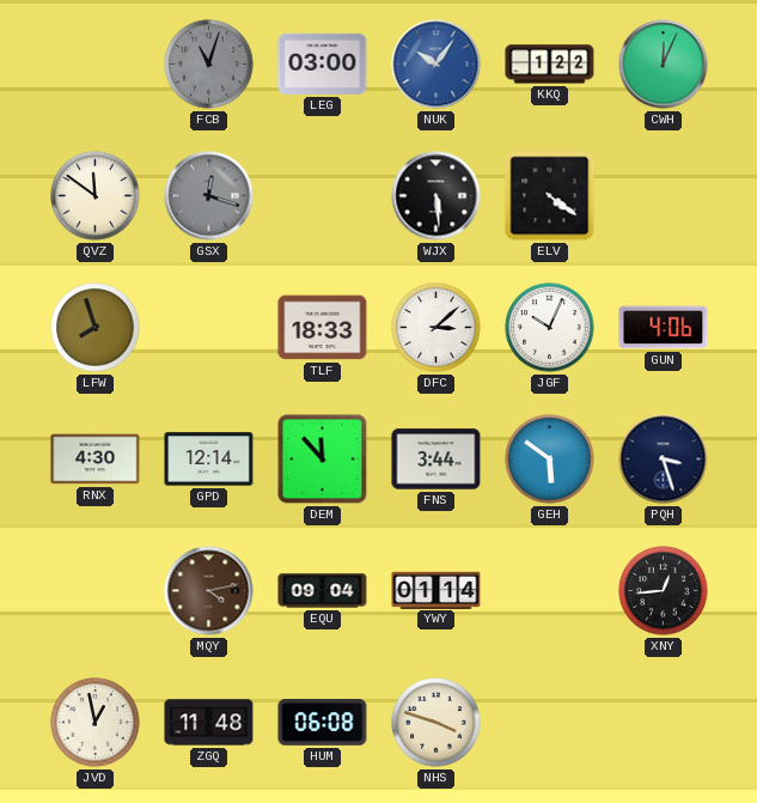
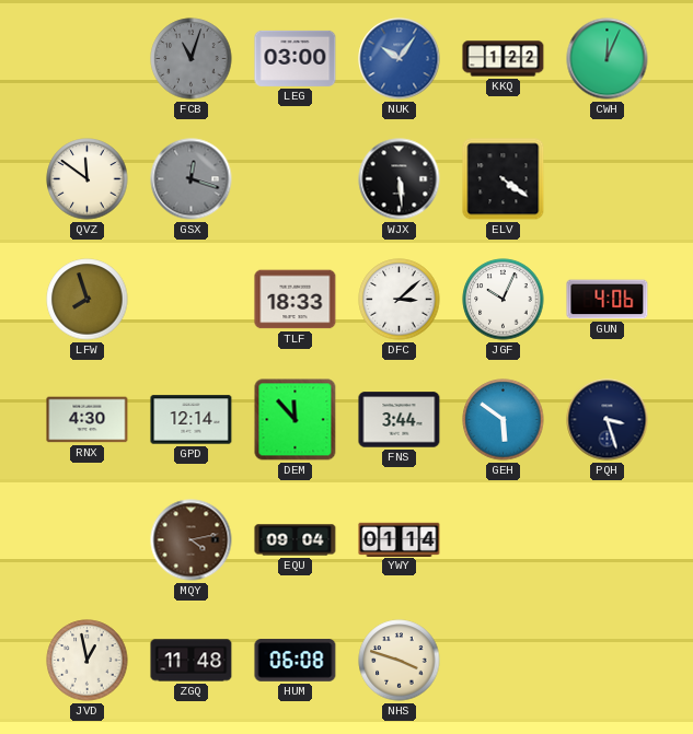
XNY: 12:44 -> none
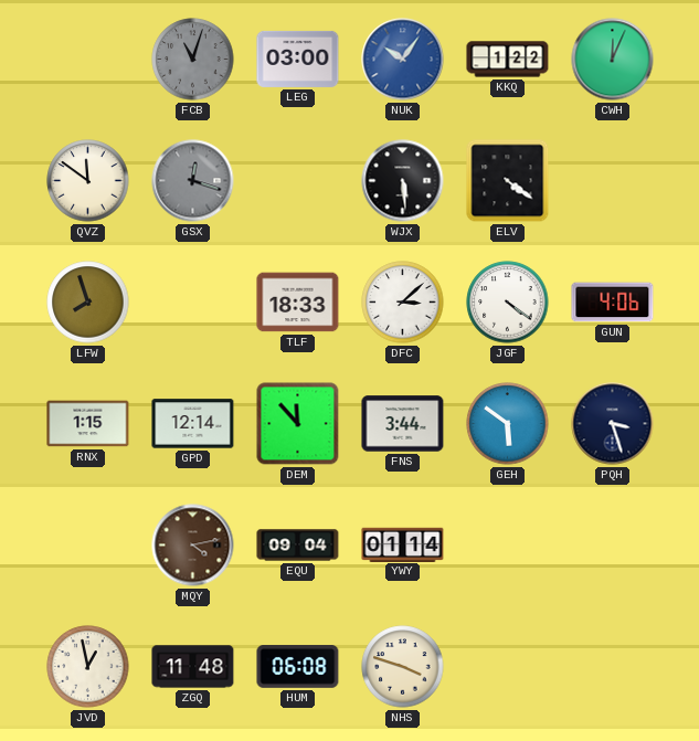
JGF: 10:04 -> 4:21
RNX: 4:30 -> 1:15
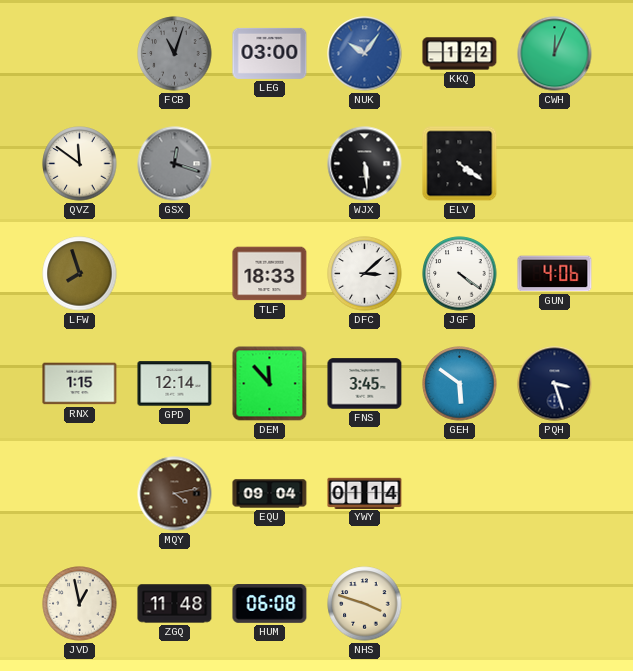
FNS: 3:44 -> 3:45
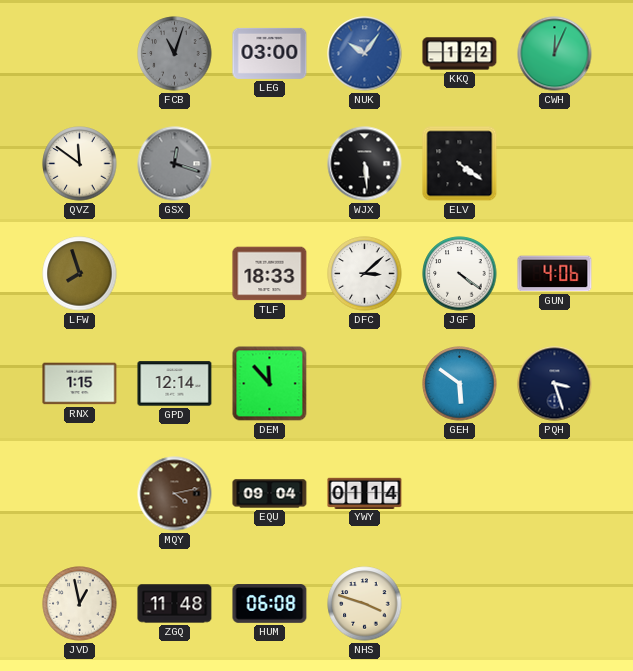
FNS: 3:45 -> none
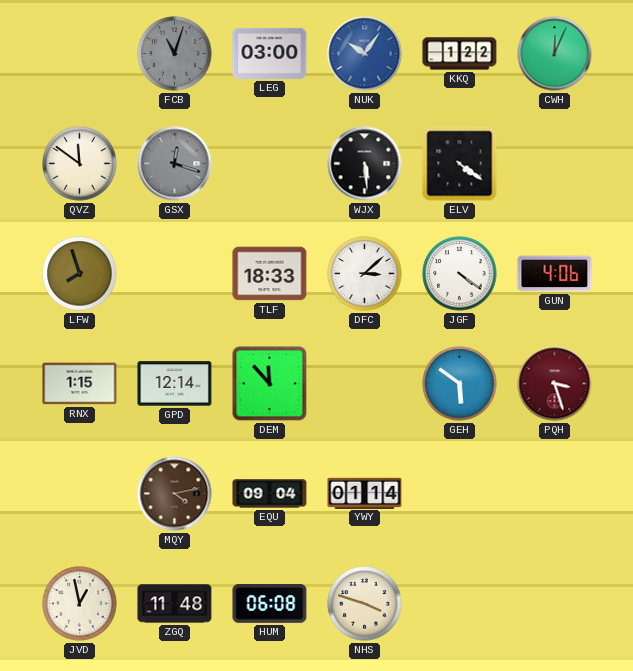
PQH dial: navy -> burgundy
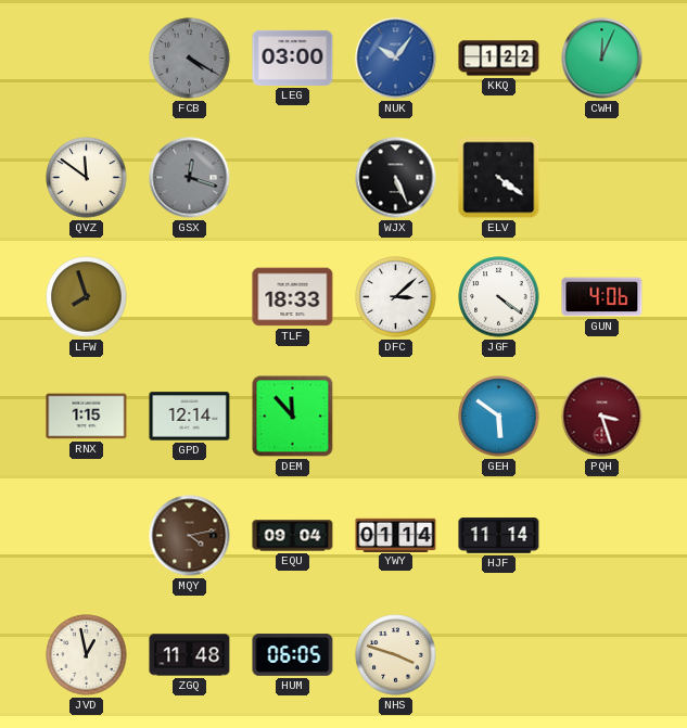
FCB: 11:03 -> 4:20
WJX: 5:29 -> 5:26
HJF: none -> 11:14
HUM: 06:08 -> 06:05
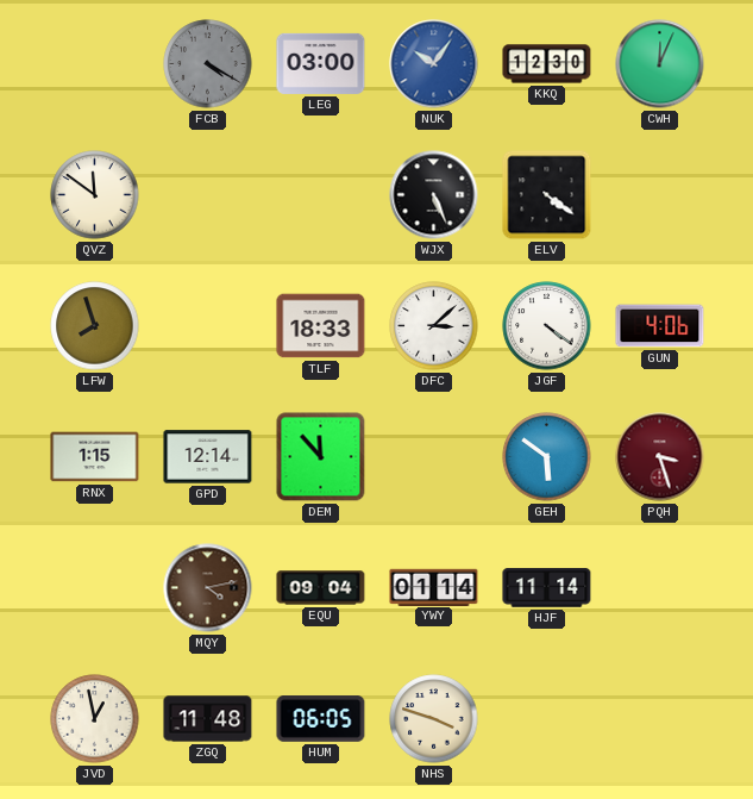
KKQ: 1:22 -> 12:30
GSX: 12:18 -> none
